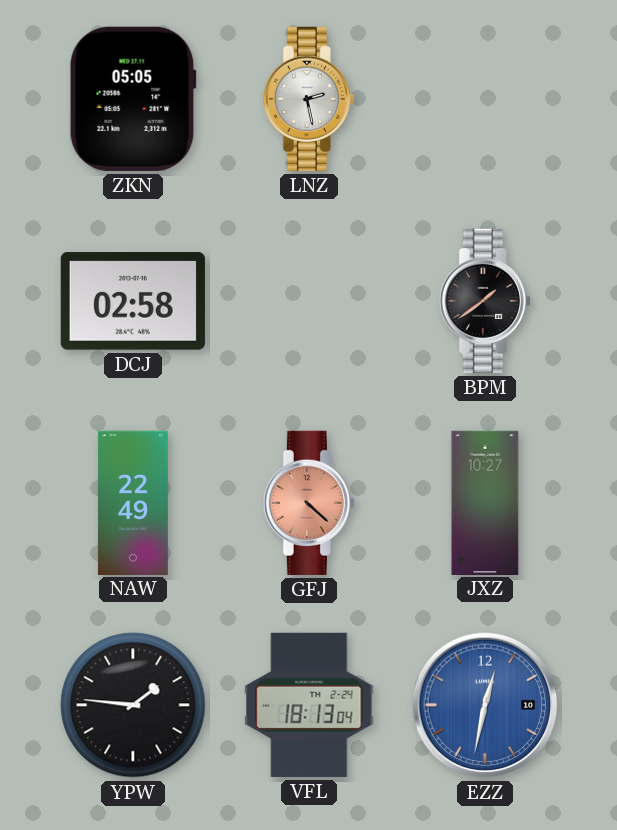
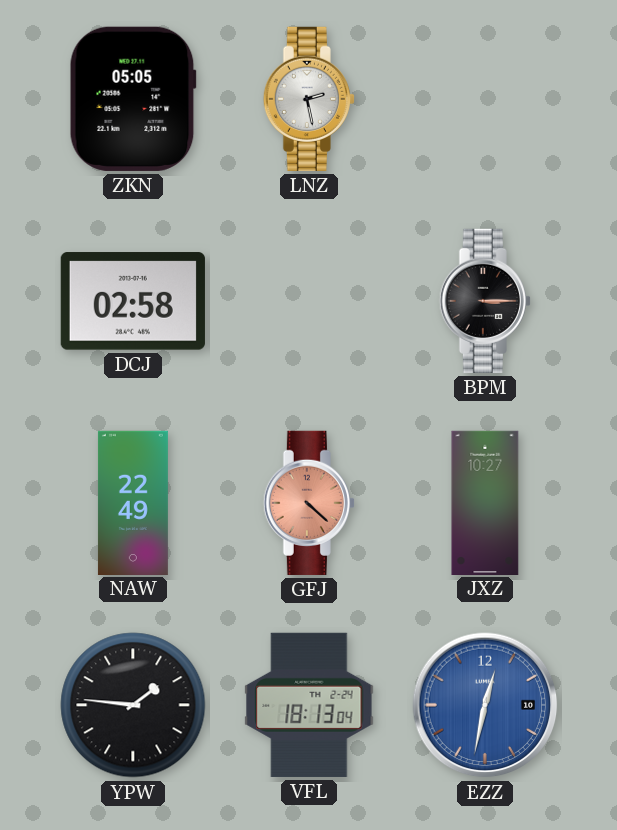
BPM: 1:39 -> 3:15
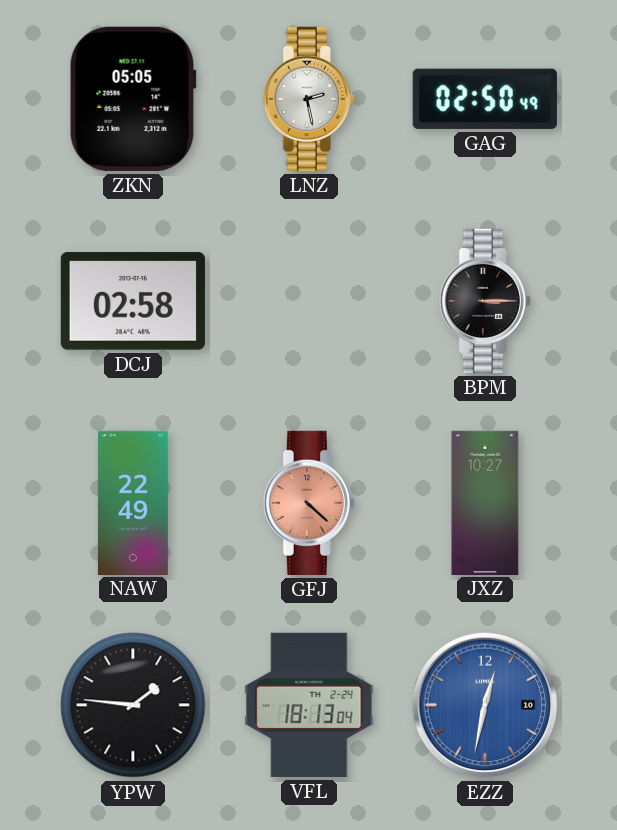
GAG: none -> 02:50
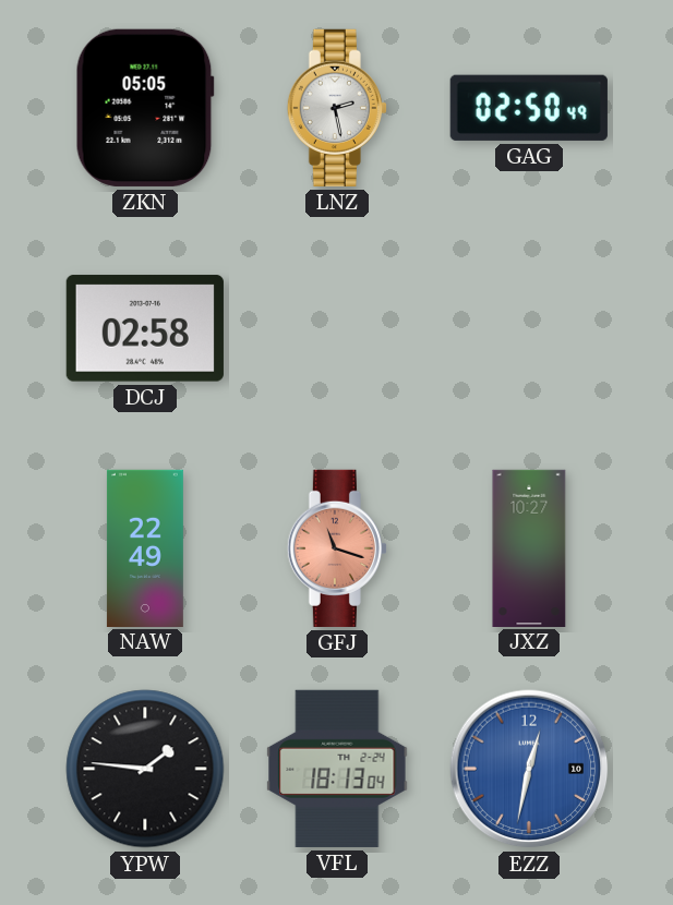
BPM: 3:15 -> none
GFJ: 4:22 -> 11:18
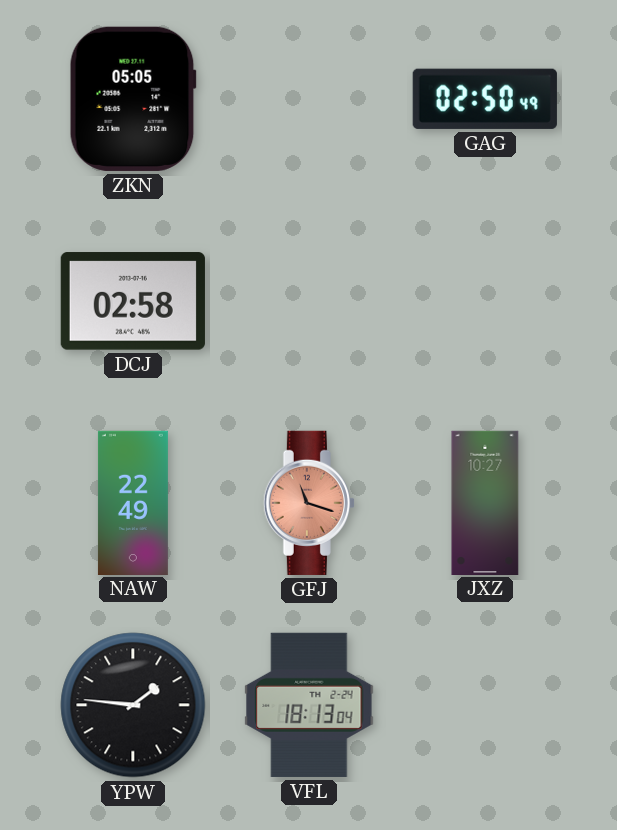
LNZ: 2:28 -> none
EZZ: 12:32 -> none
